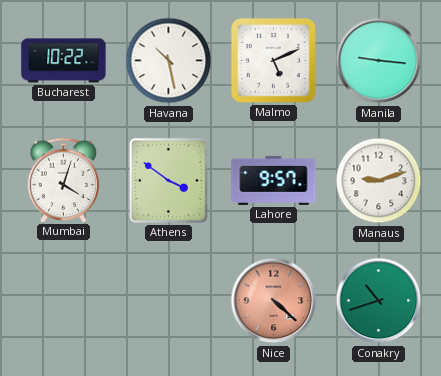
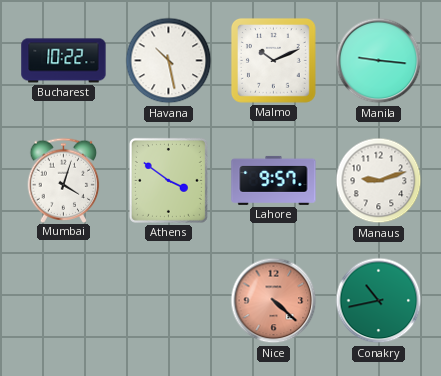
Malmo: 5:11 -> 10:11
Conakry: 10:42 -> 10:43
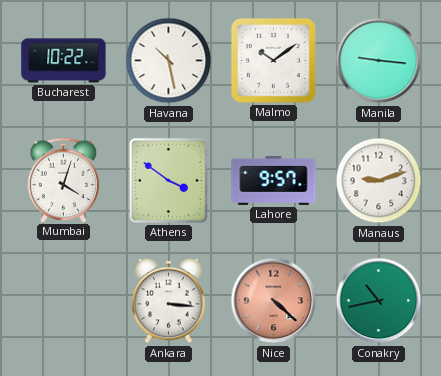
Malmo: 10:11 -> 10:09
Ankara: none -> 3:16
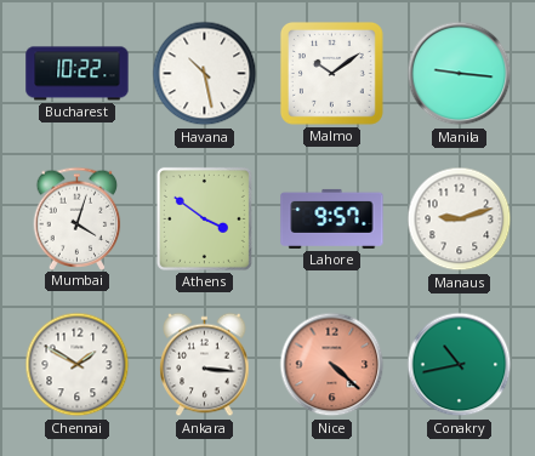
Chennai: none -> 1:50
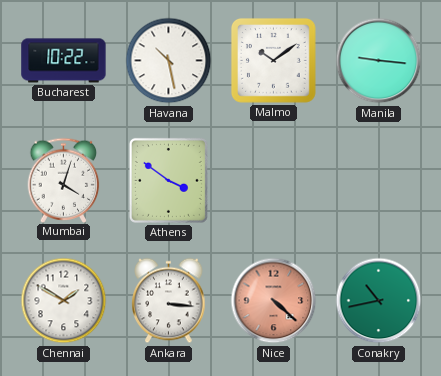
Lahore: 9:57 -> none
Manaus: 9:12 -> none
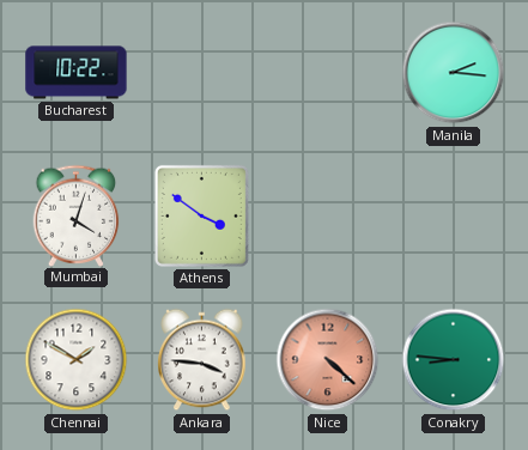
Havana: 10:28 -> none
Malmo: 10:09 -> none
Manila: 9:16 -> 2:16
Ankara: 3:16 -> 3:46
Conakry: 10:43 -> 8:46
